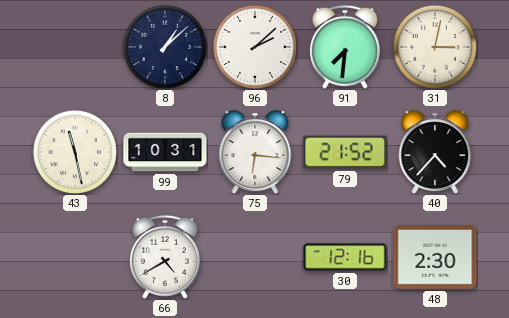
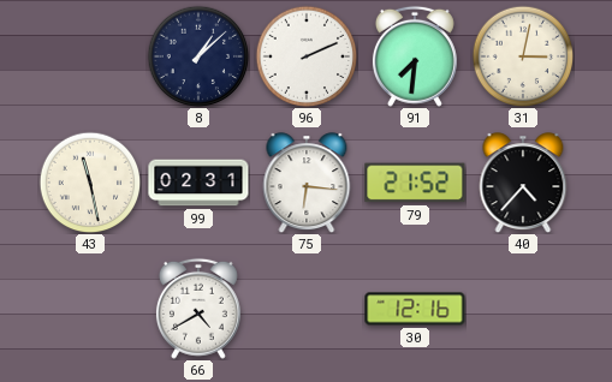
96: 2:08 -> 2:11
99: 10:31 -> 02:31
48: 2:30 -> none
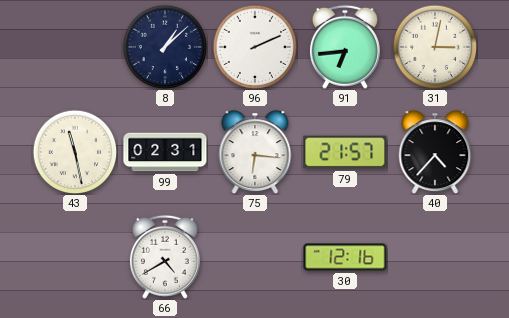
91: 7:31 -> 6:44
79: 21:52 -> 21:57
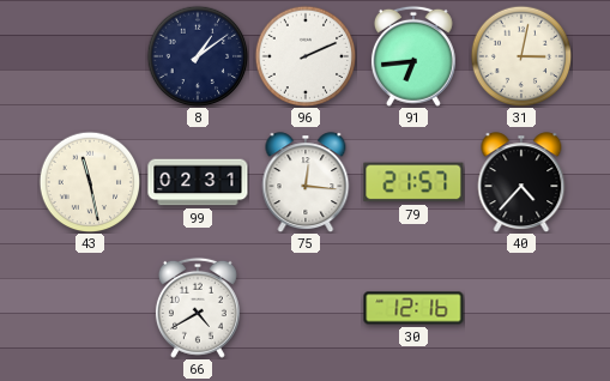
8: 1:08 -> 1:09
75: 6:16 -> 12:16
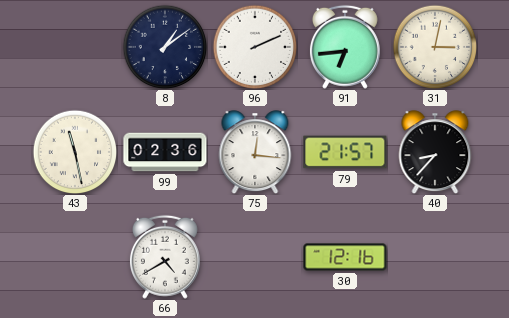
99: 02:31 -> 02:36
40: 4:37 -> 8:37
